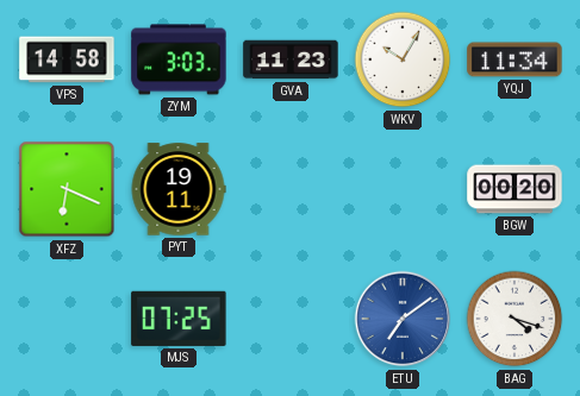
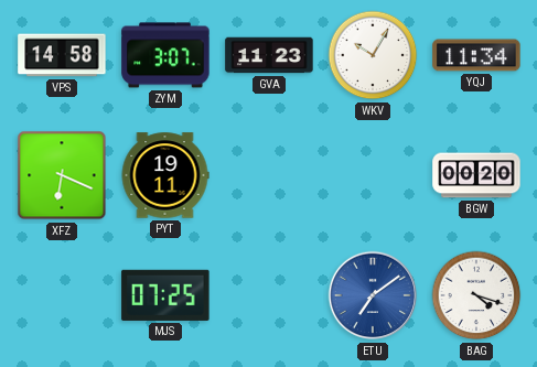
ZYM: 3:03 -> 3:07
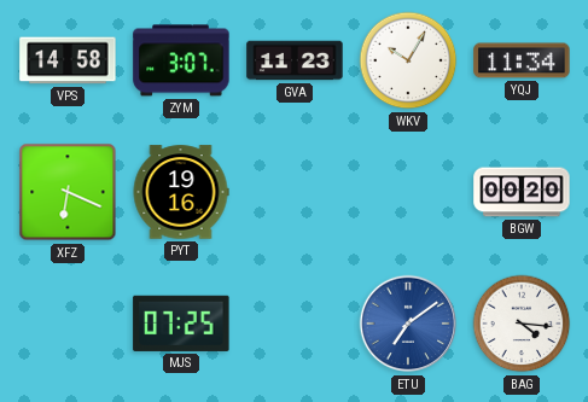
PYT: 19:11 -> 19:16
BAG: 4:18 -> 4:16
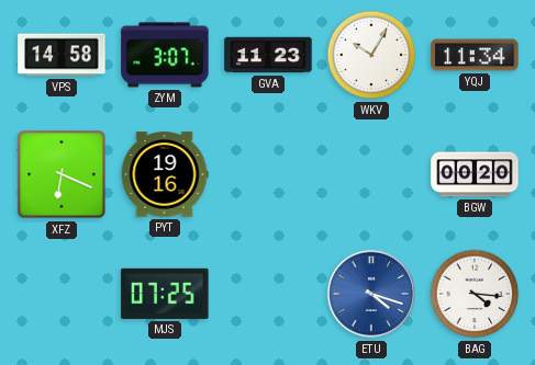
ETU: 7:09 -> 4:18
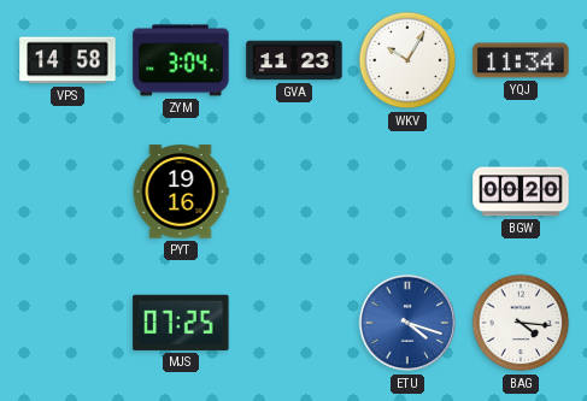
ZYM: 3:07 -> 3:04
XFZ: 6:19 -> none
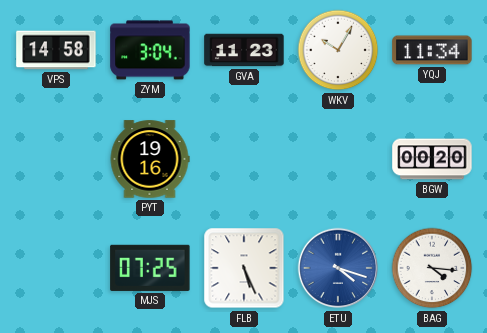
FLB: none -> 5:26
